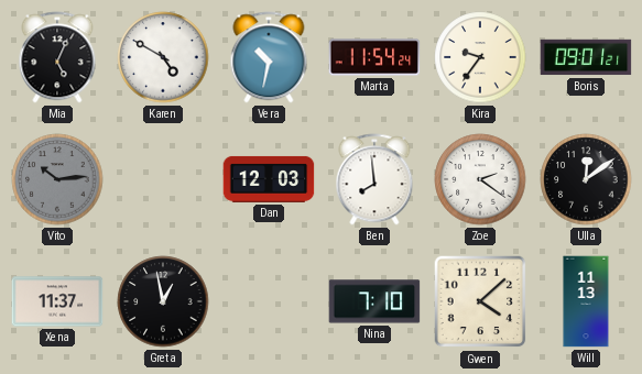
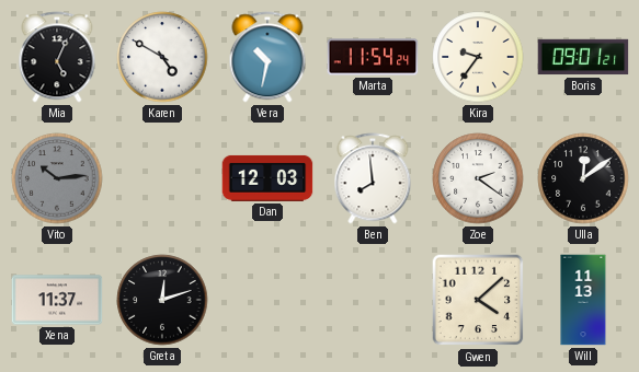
Greta: 12:58 -> 12:12
Nina: 7:10 -> none
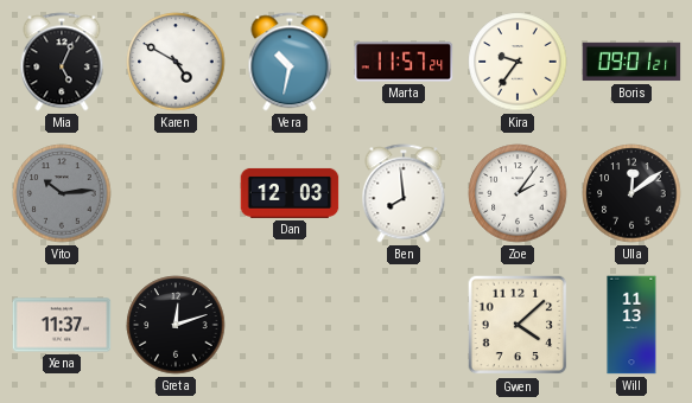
Marta: 11:54 -> 11:57
Zoe: 2:21 -> 2:06
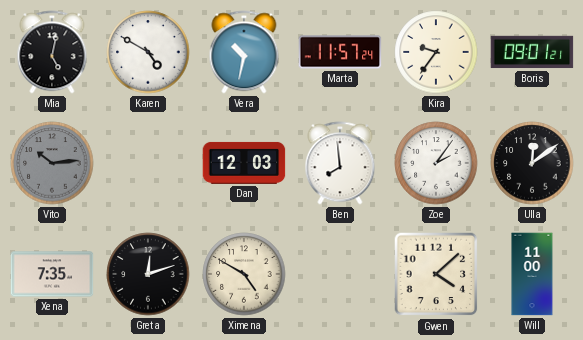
Mia: 5:04 -> 5:02
Xena: 11:37 -> 7:35
Ximena: none -> 4:50
Will: 11:13 -> 11:00
